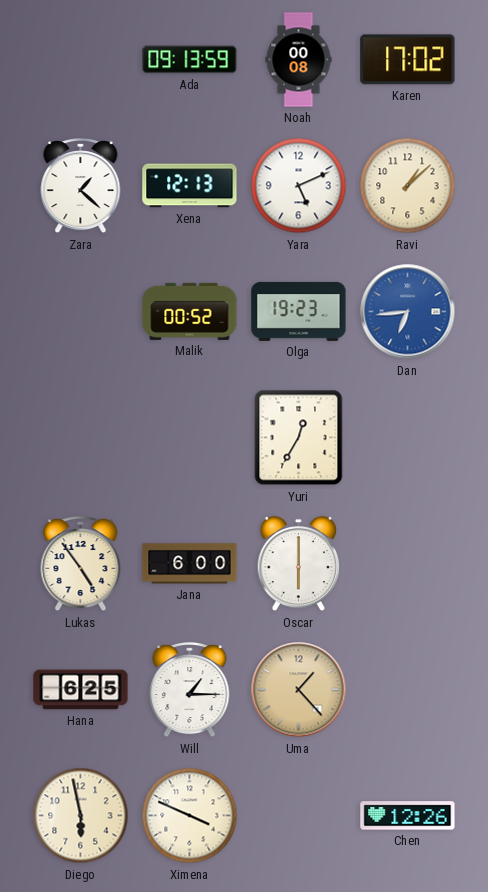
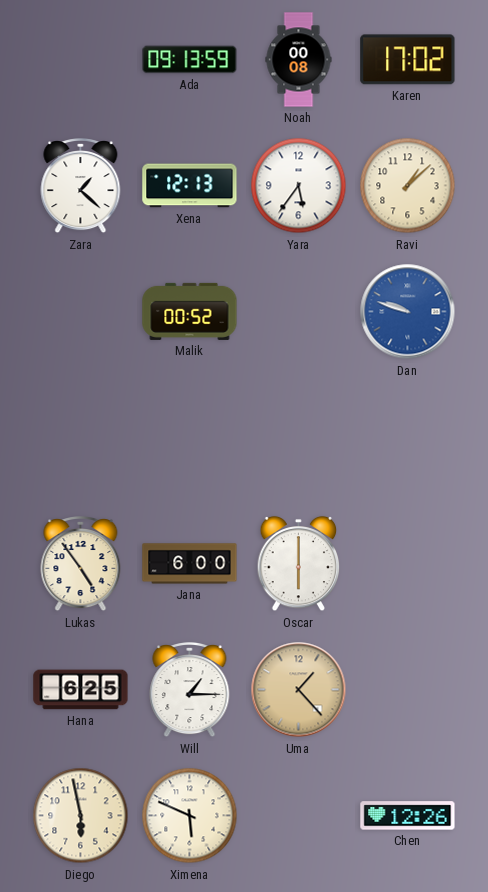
Yara: 5:11 -> 5:36
Olga: 19:23 -> none
Dan: 6:44 -> 9:48
Yuri: 12:35 -> none
Ximena: 3:49 -> 5:49
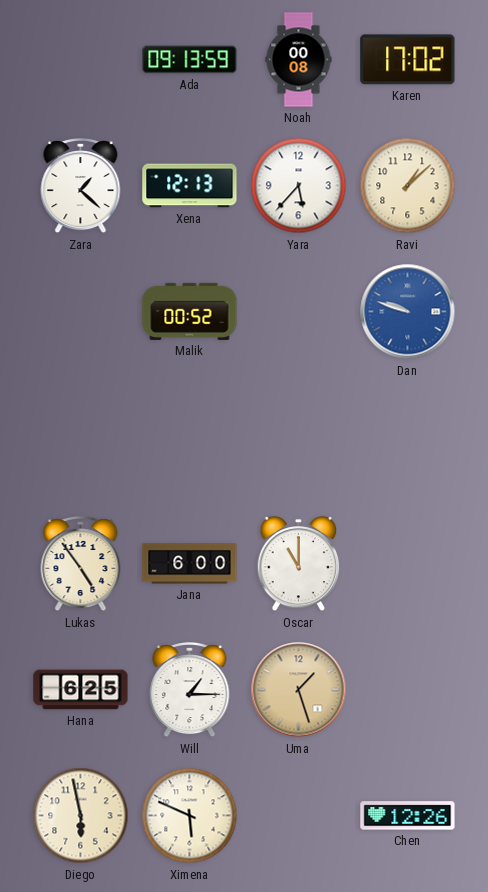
Yara: 5:36 -> 5:37
Oscar: 6:00 -> 11:00
Uma: 1:23 -> 1:27
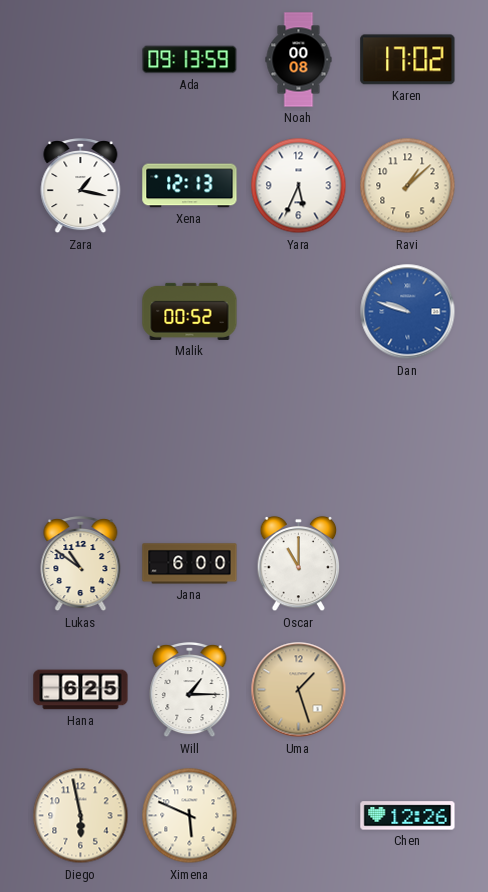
Zara: 1:22 -> 1:17
Yara: 5:37 -> 5:34
Lukas: 4:54 -> 10:51
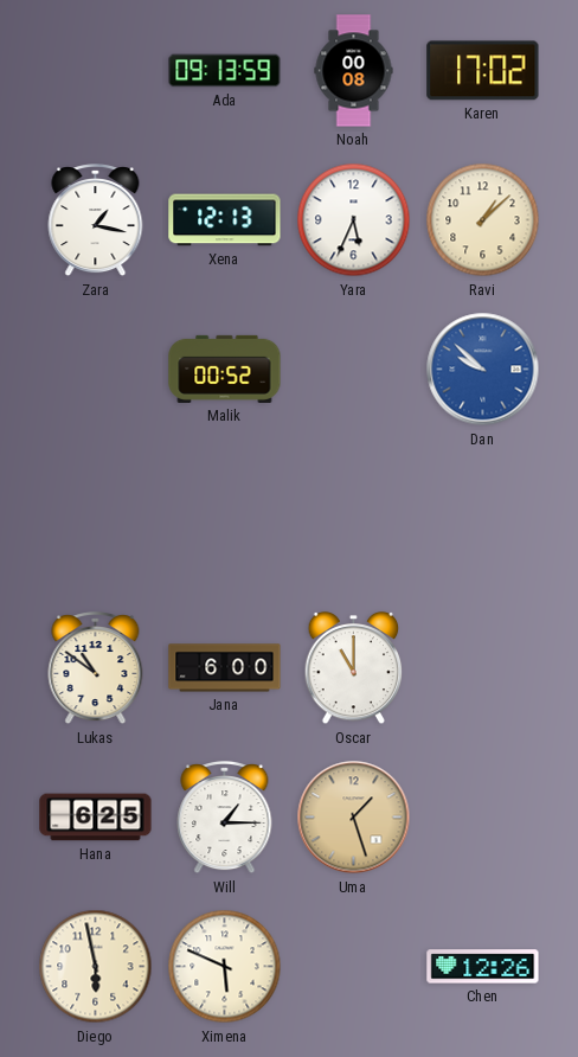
Dan: 9:48 -> 9:52
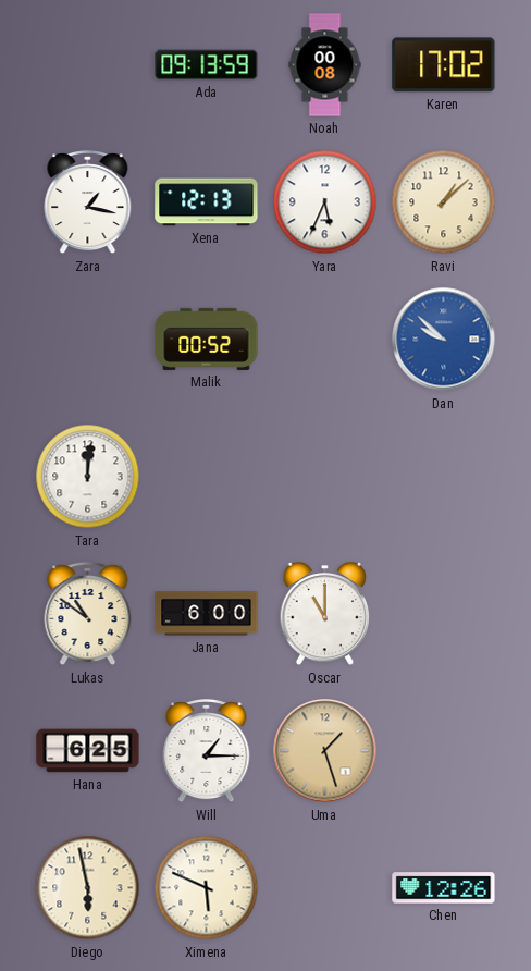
Tara: none -> 12:01
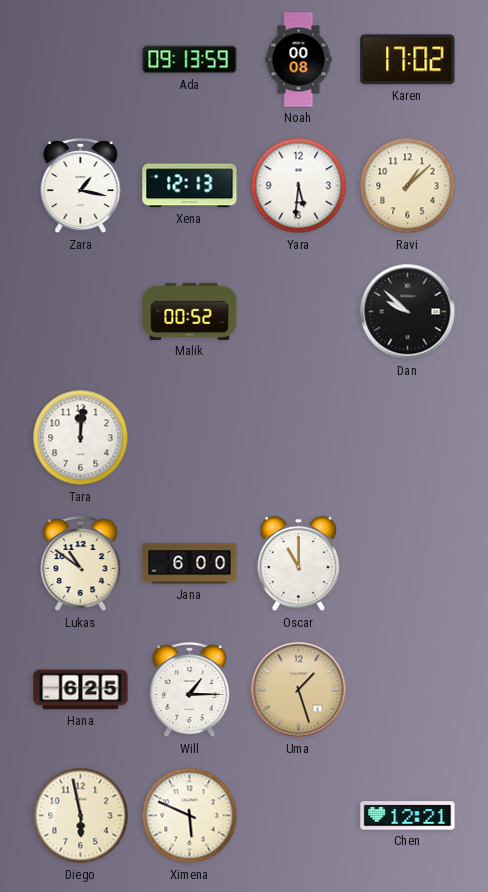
Yara: 5:34 -> 5:31
Dan dial: blue -> black
Chen: 12:26 -> 12:21
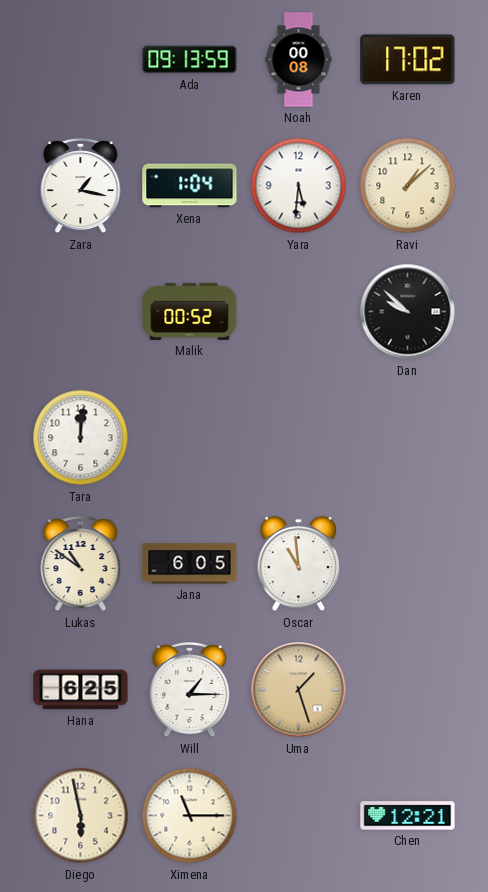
Xena: 12:13 -> 1:04
Jana: 6:00 -> 6:05
Oscar: 11:00 -> 10:59
Ximena: 5:49 -> 11:15
